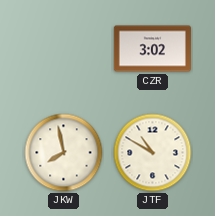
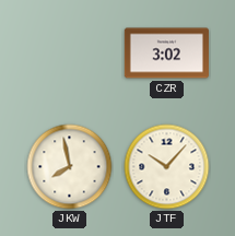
JTF: 10:50 -> 10:07
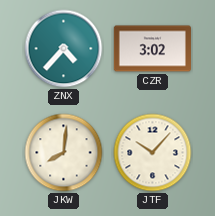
ZNX: none -> 4:37
JKW: 7:58 -> 8:01
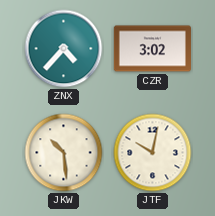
JKW: 8:01 -> 10:29
JTF: 10:07 -> 10:02
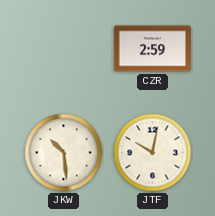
ZNX: 4:37 -> none
CZR: 3:02 -> 2:59
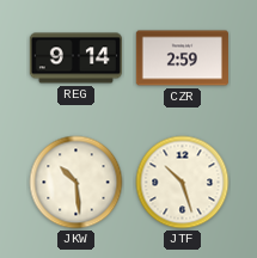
REG: none -> 9:14
JTF: 10:02 -> 10:27
